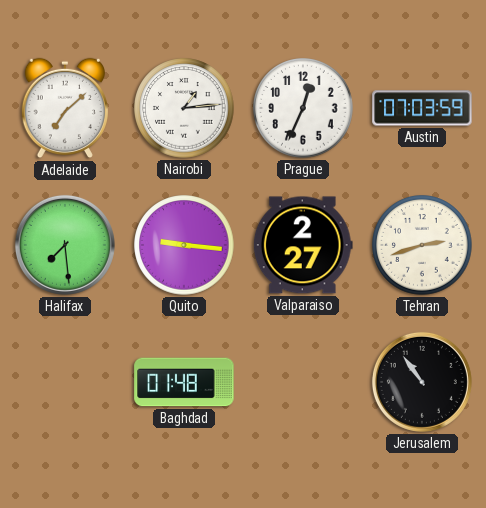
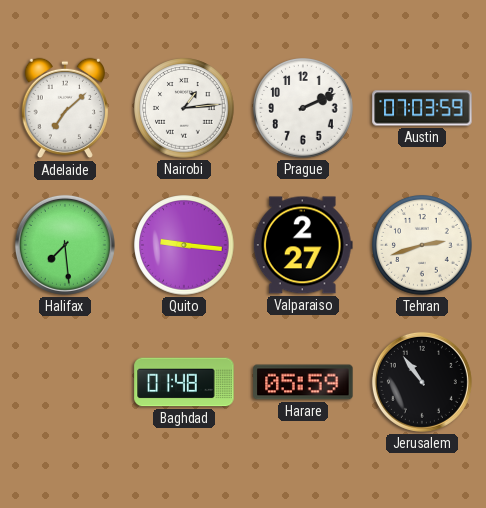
Prague: 12:34 -> 2:11
Harare: none -> 05:59
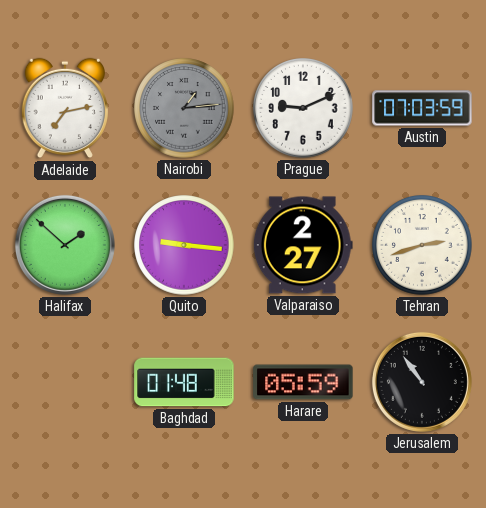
Adelaide: 7:08 -> 7:13
Nairobi dial: white -> grey
Prague: 2:11 -> 9:11
Halifax: 7:29 -> 1:52
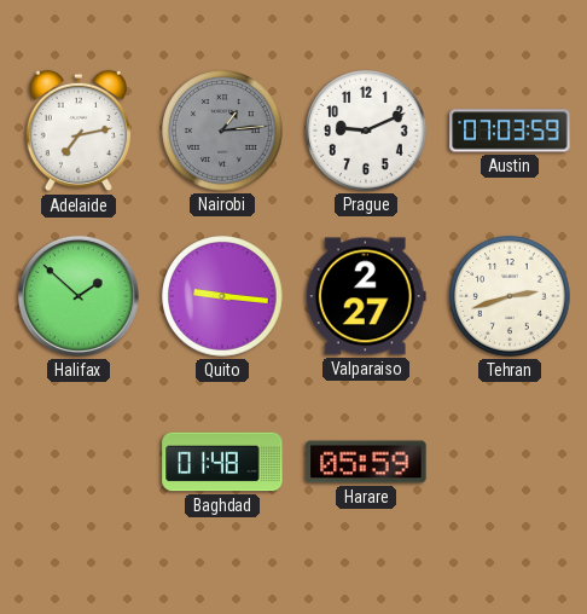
Jerusalem: 10:54 -> none
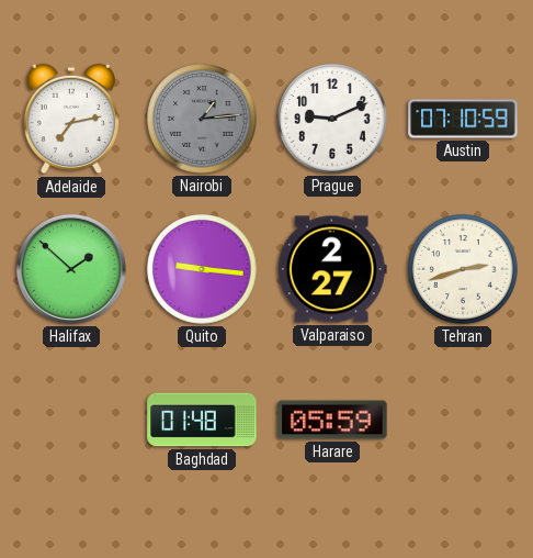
Austin: 07:03 -> 07:10
